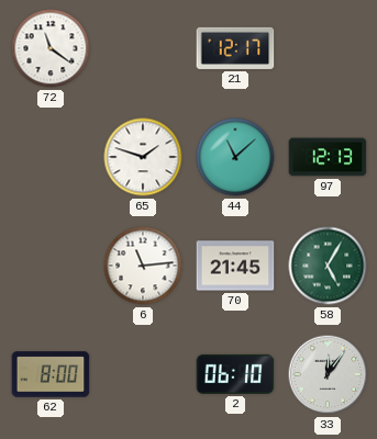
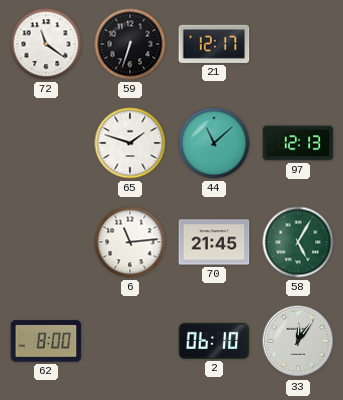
59: none -> 6:33
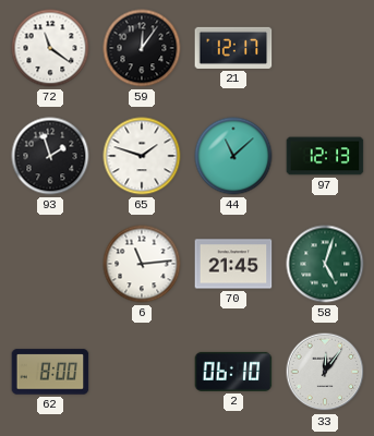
59: 6:33 -> 12:06
93: none -> 1:57
58: 5:05 -> 5:03
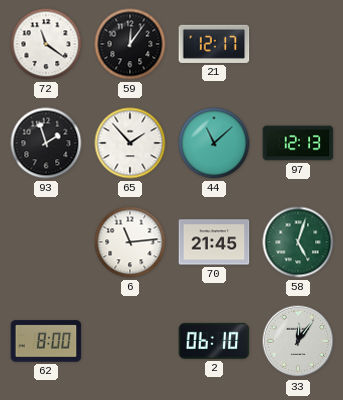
65: 1:48 -> 1:53
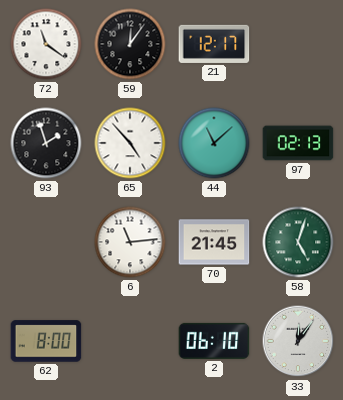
65: 1:53 -> 4:53
97: 12:13 -> 02:13
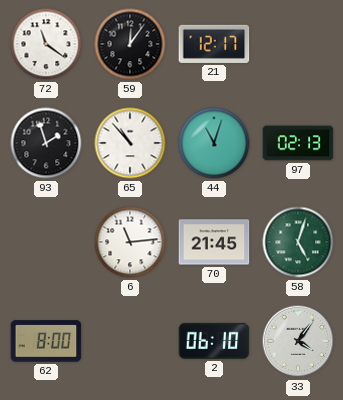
65: 4:53 -> 10:53
44: 11:08 -> 11:03
33: 12:06 -> 4:06
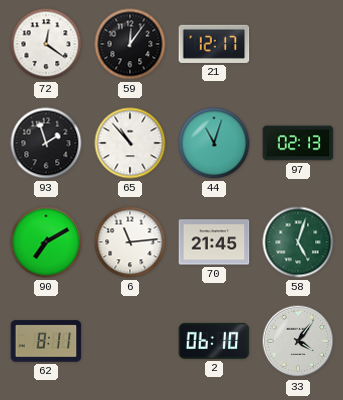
72: 11:21 -> 12:21
90: none -> 7:10
62: 8:00 -> 8:11
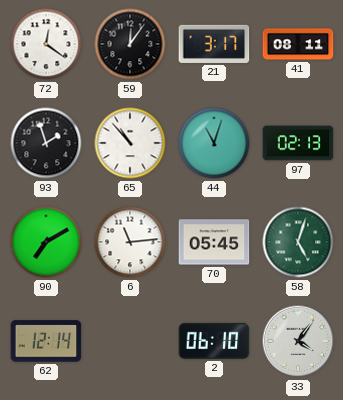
21: 12:17 -> 3:17
41: none -> 08:11
70: 21:45 -> 05:45
62: 8:11 -> 12:14
